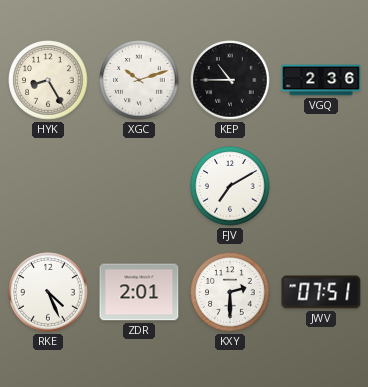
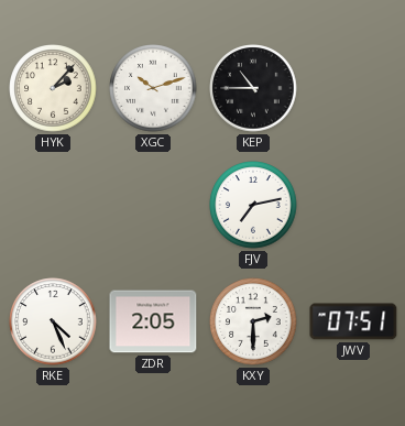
HYK: 8:25 -> 2:07
VGQ: 2:36 -> none
FJV: 7:10 -> 7:13
ZDR: 2:01 -> 2:05
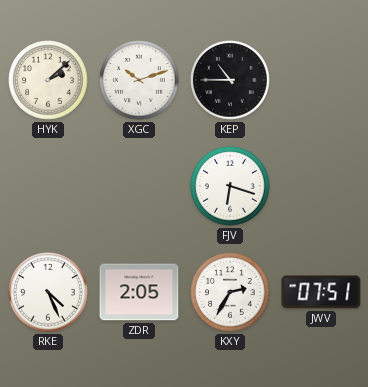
HYK: 2:07 -> 2:08
FJV: 7:13 -> 6:18
KXY: 2:30 -> 2:35
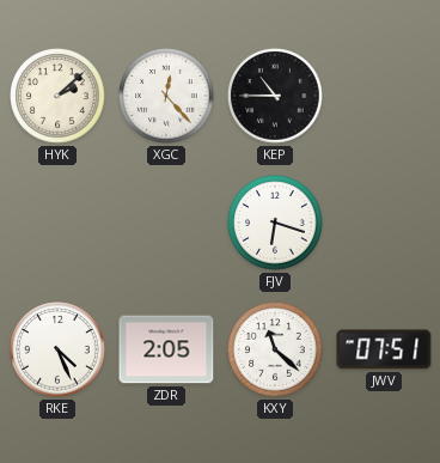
XGC: 10:12 -> 12:23
KXY: 2:35 -> 11:22
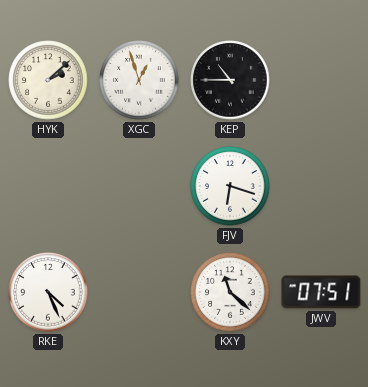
XGC: 12:23 -> 12:57
ZDR: 2:05 -> none
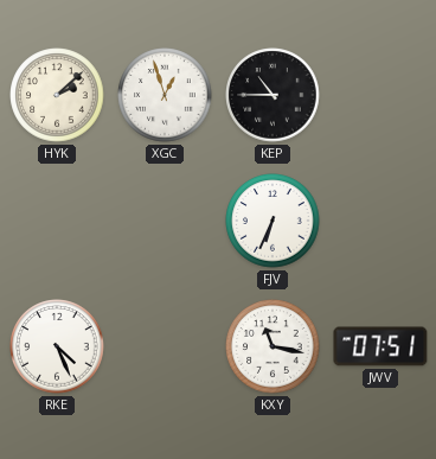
FJV: 6:18 -> 6:34
KXY: 11:22 -> 11:17
